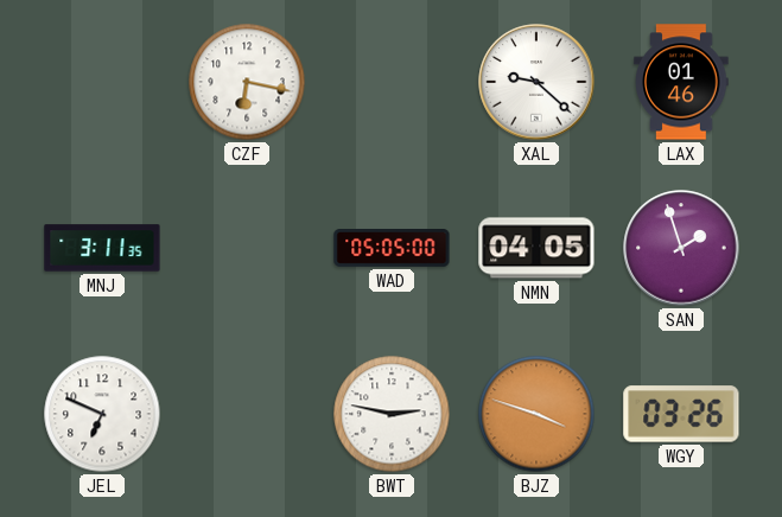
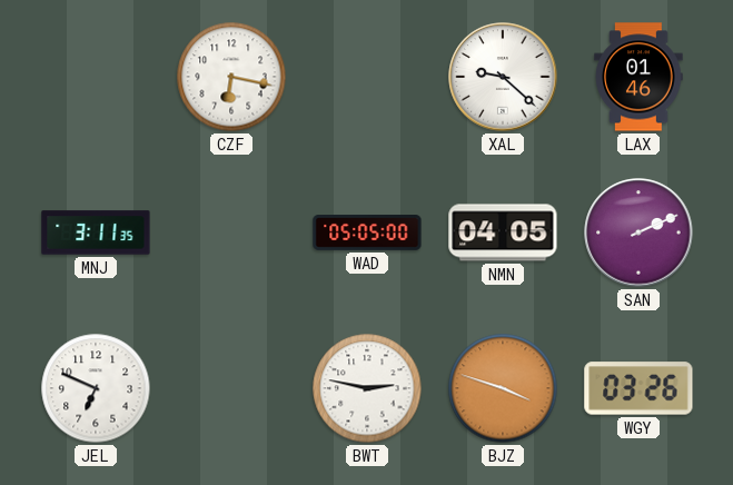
SAN: 1:57 -> 2:11
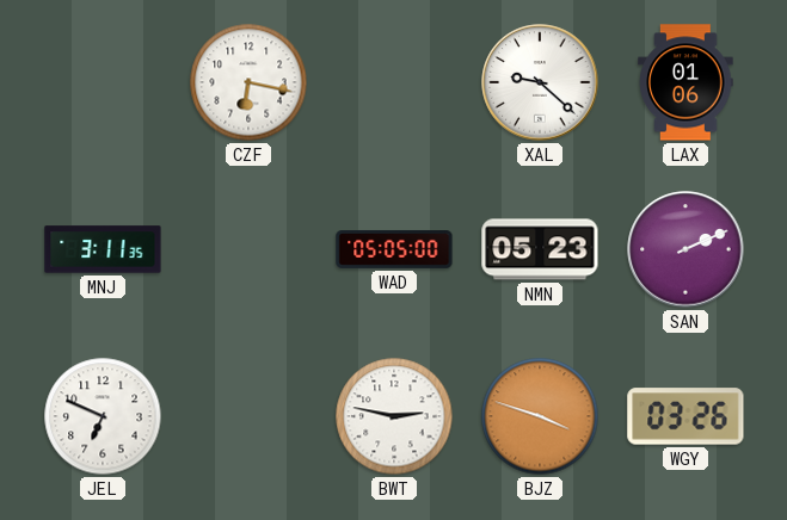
LAX: 01:46 -> 01:06
NMN: 04:05 -> 05:23
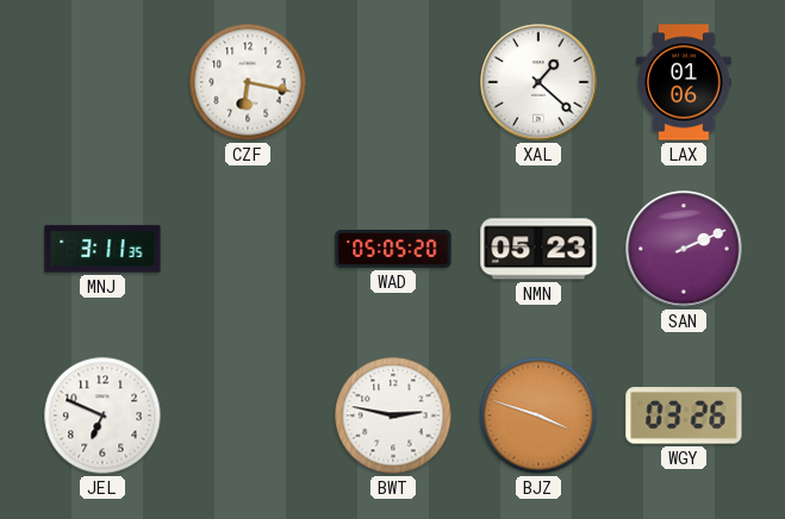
XAL: 9:22 -> 1:22
WAD: 05:05:00 -> 05:05:20
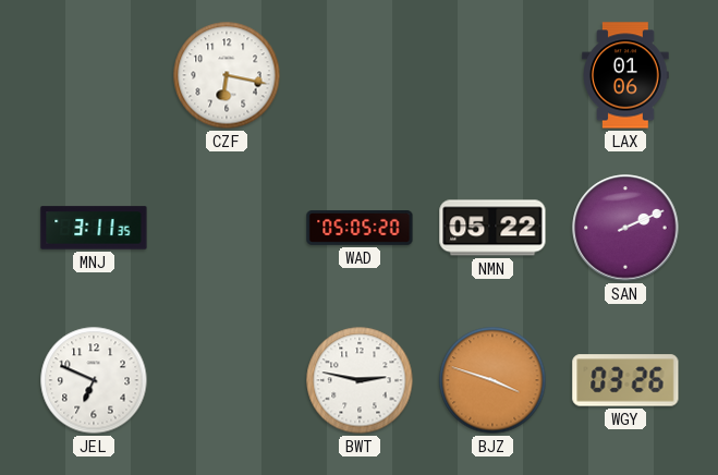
XAL: 1:22 -> none
NMN: 05:23 -> 05:22
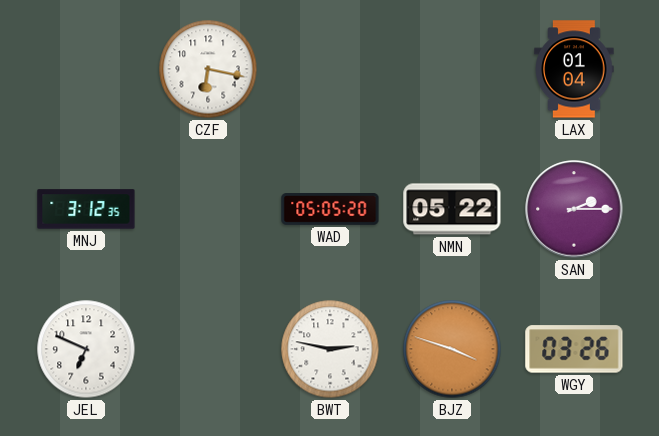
LAX: 01:06 -> 01:04
MNJ: 3:11 -> 3:12
SAN: 2:11 -> 2:15
